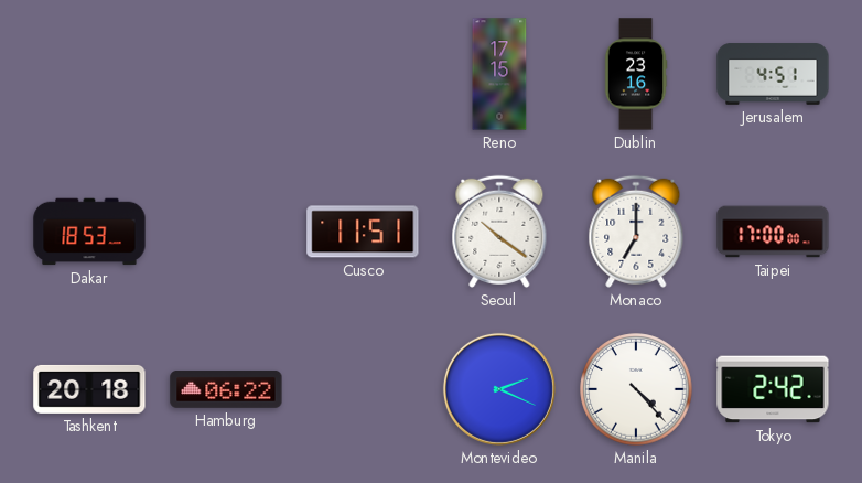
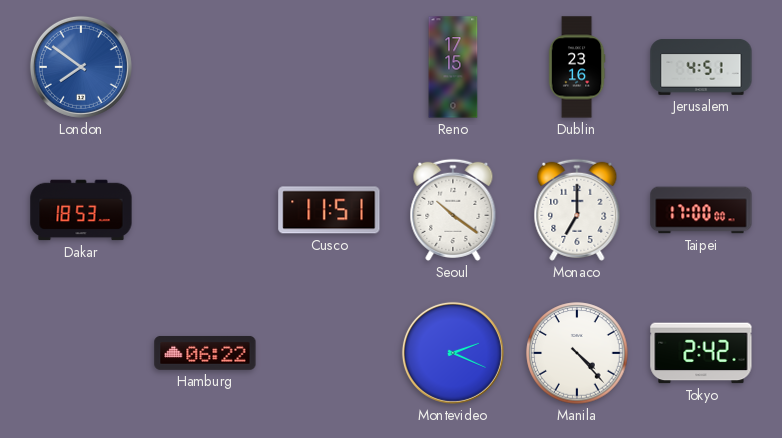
London: none -> 7:51
Tashkent: 20:18 -> none
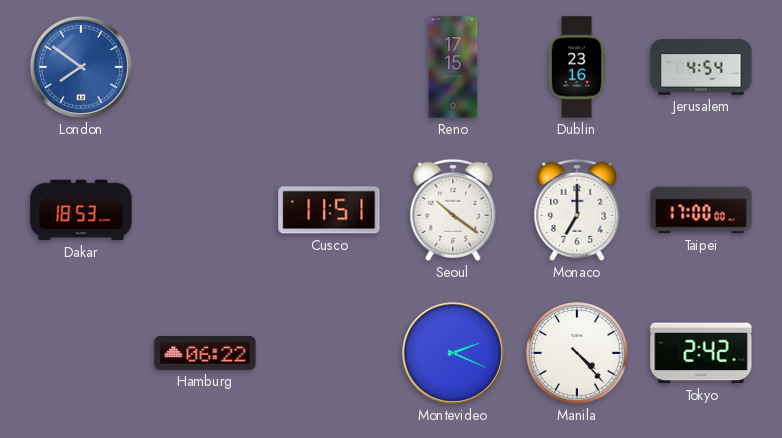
Jerusalem: 4:51 -> 4:54
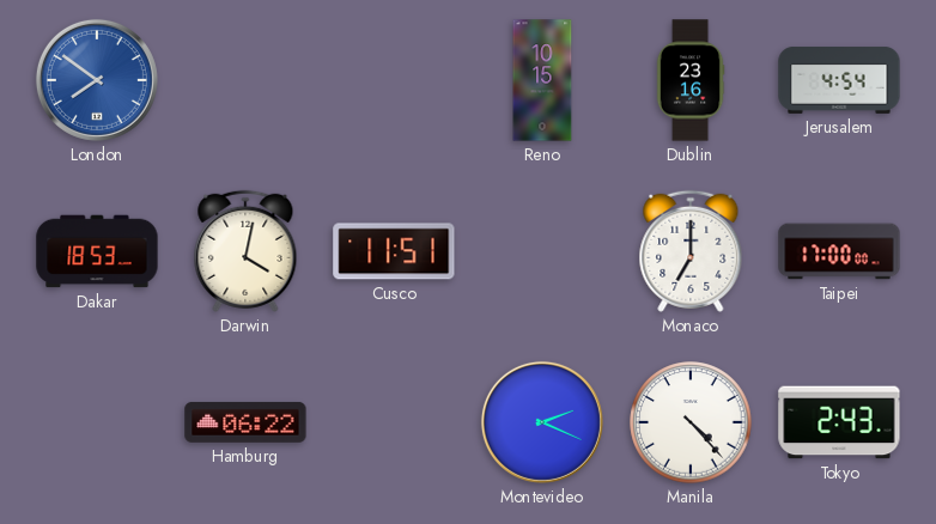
Reno: 17:15 -> 10:15
Darwin: none -> 4:02
Seoul: 10:21 -> none
Tokyo: 2:42 -> 2:43
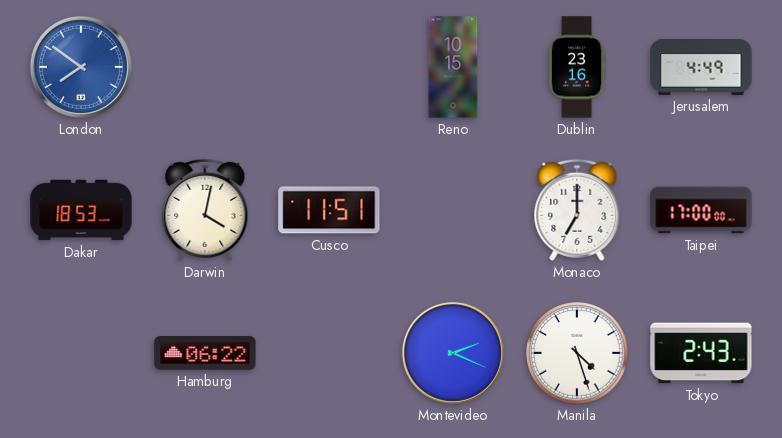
Jerusalem: 4:54 -> 4:49
Manila: 4:23 -> 4:27
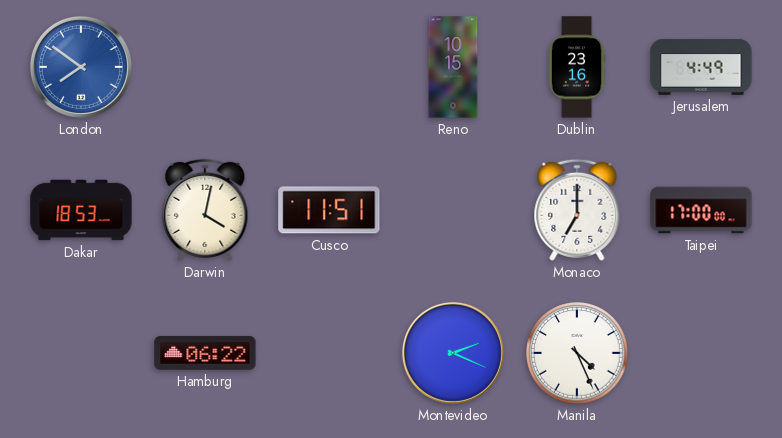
Manila: 4:27 -> 4:26
Tokyo: 2:43 -> none
